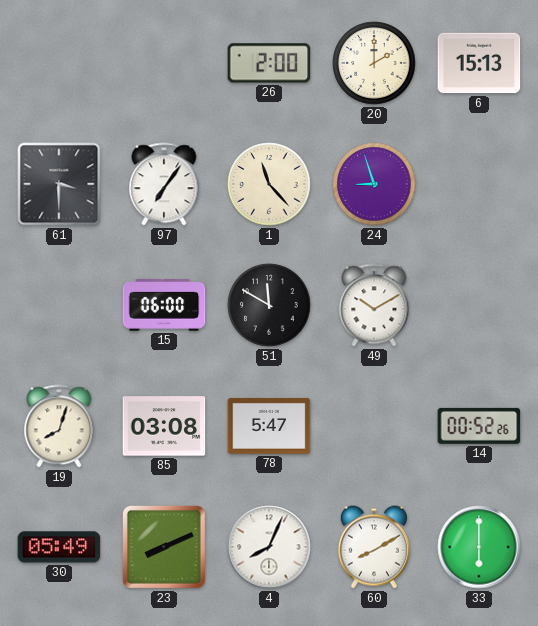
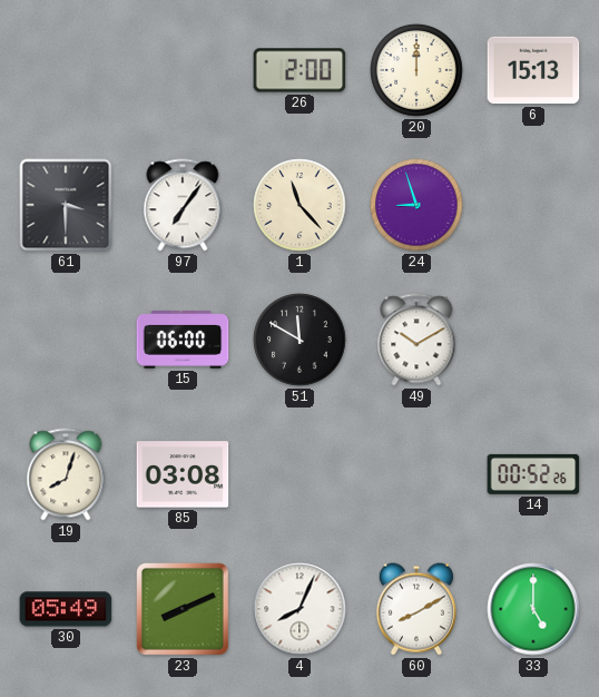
20: 2:00 -> 12:00
78: 5:47 -> none
33: 6:00 -> 5:00
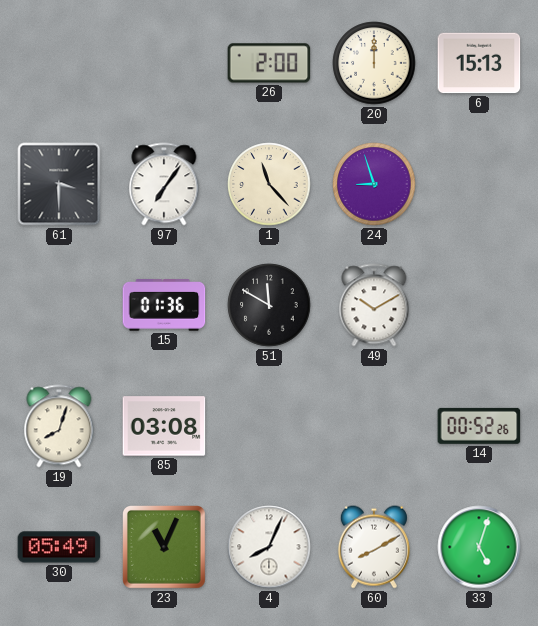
15: 06:00 -> 01:36
23: 8:11 -> 11:04
33: 5:00 -> 5:03
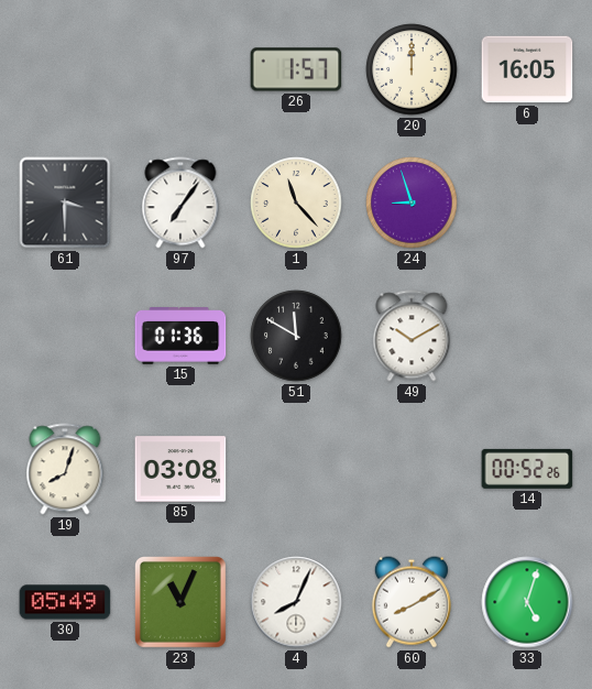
26: 2:00 -> 1:57
6: 15:13 -> 16:05
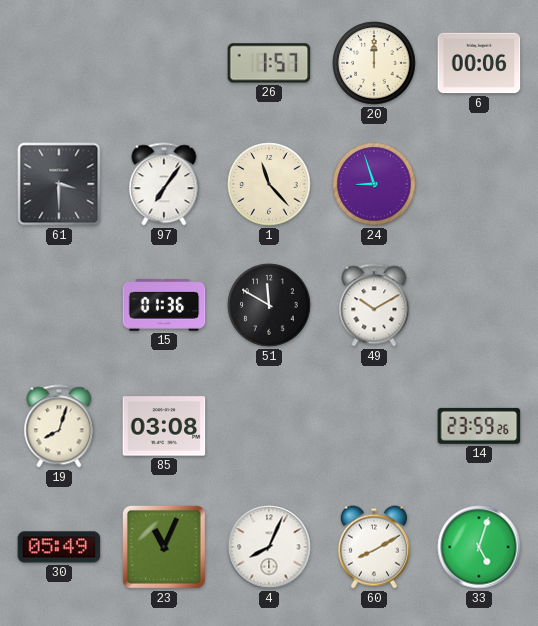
6: 16:05 -> 00:06
14: 00:52 -> 23:59
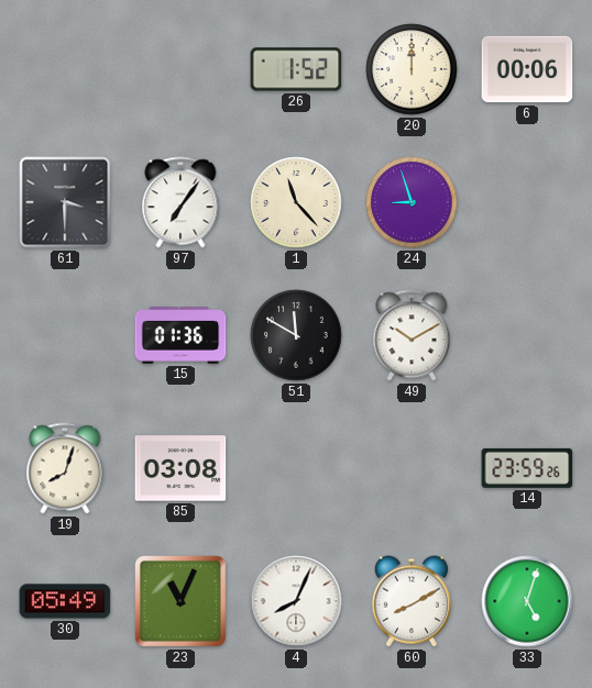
26: 1:57 -> 1:52
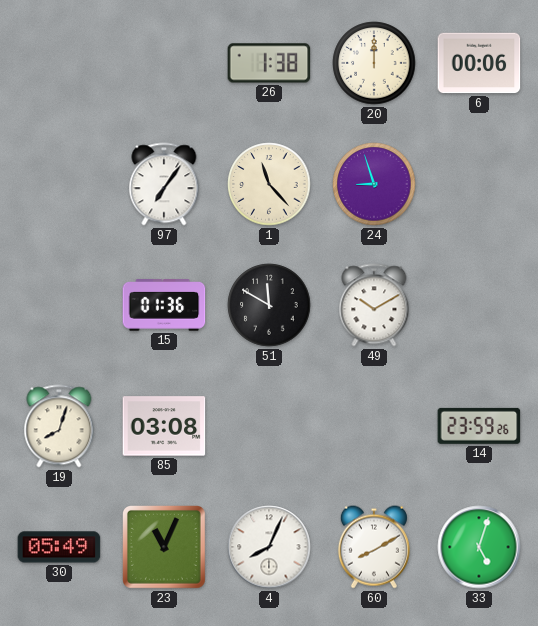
26: 1:52 -> 1:38
61: 3:30 -> none
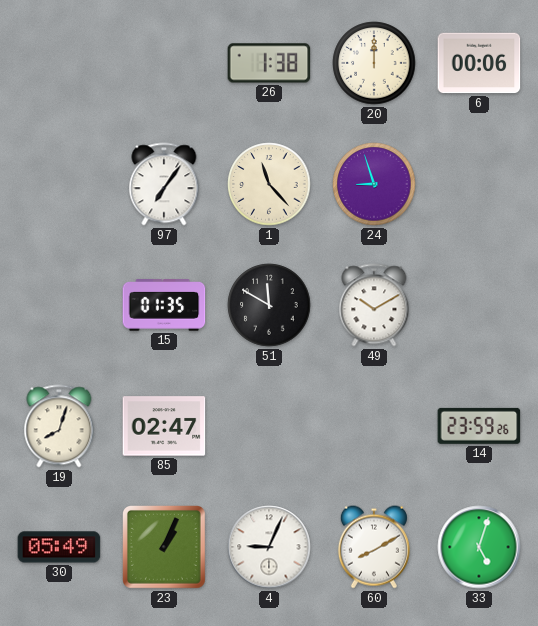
15: 01:36 -> 01:35
85: 03:08 -> 02:47
23: 11:04 -> 1:04
4: 8:04 -> 9:04
